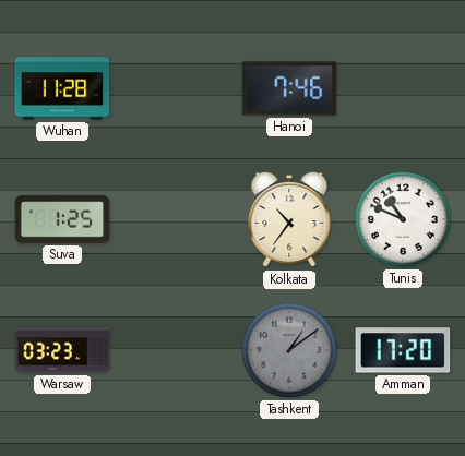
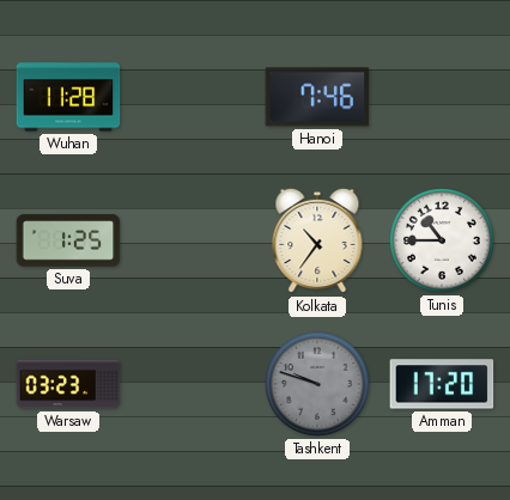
Tunis: 10:49 -> 10:45
Tashkent: 1:09 -> 9:48
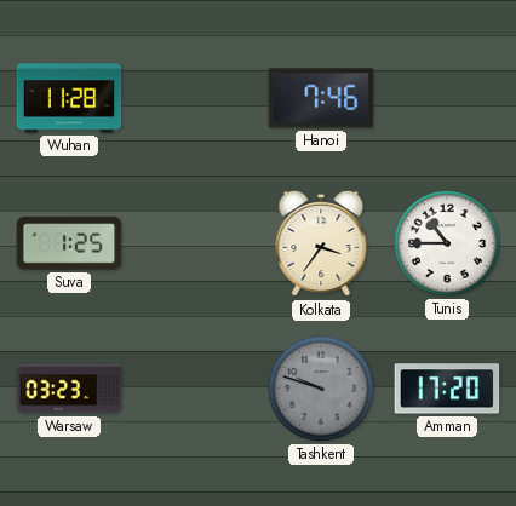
Kolkata: 10:36 -> 3:36
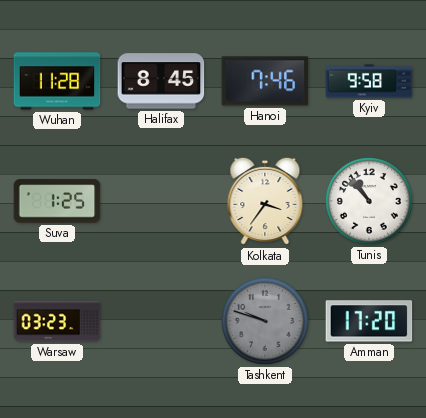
Halifax: none -> 8:45
Kyiv: none -> 9:58
Tunis: 10:45 -> 10:53
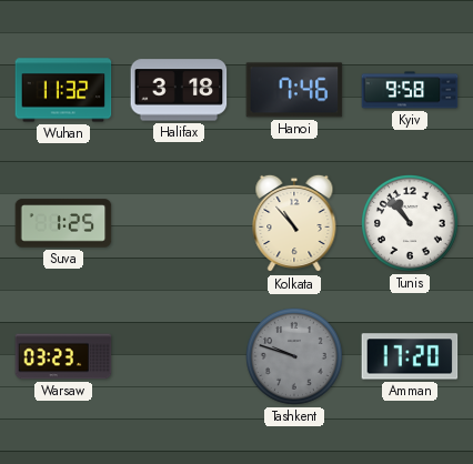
Wuhan: 11:28 -> 11:32
Halifax: 8:45 -> 3:18
Kolkata: 3:36 -> 10:53
